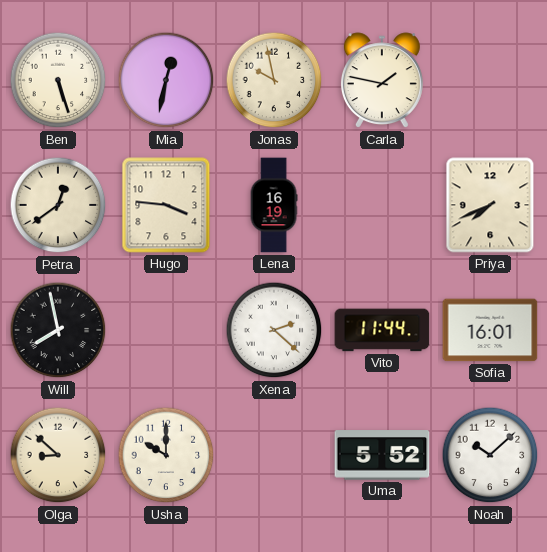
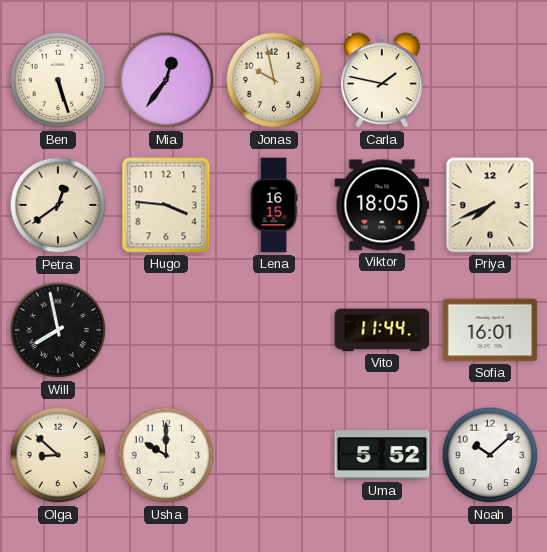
Mia: 12:32 -> 12:36
Lena: 16:19 -> 16:15
Viktor: none -> 18:05
Xena: 2:22 -> none
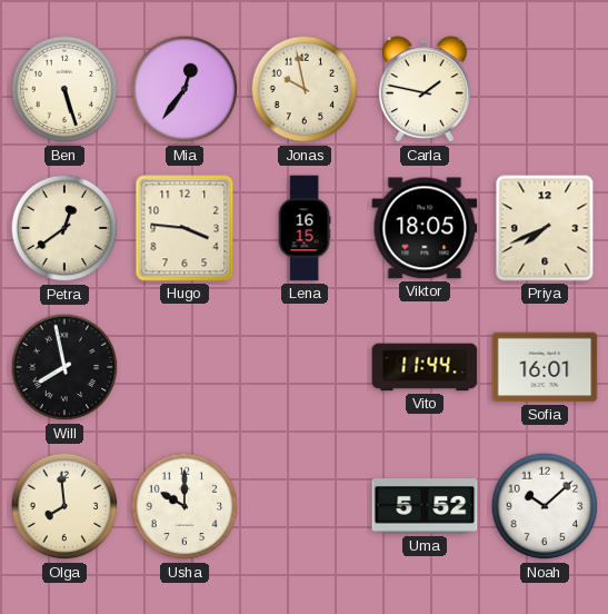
Olga: 8:52 -> 7:59
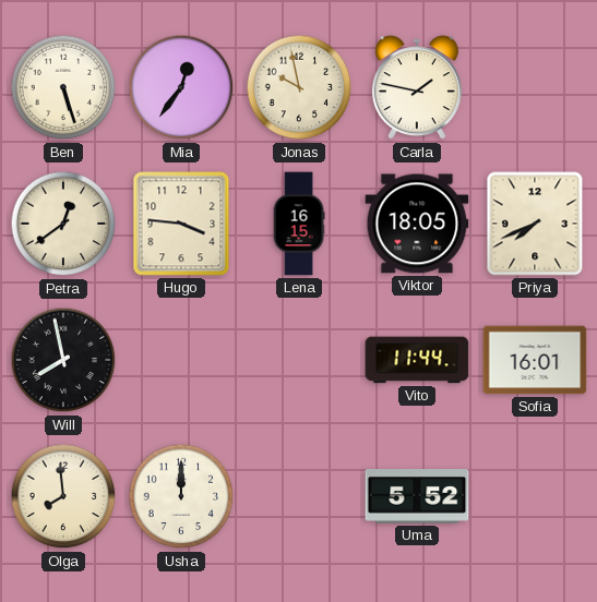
Usha: 10:00 -> 12:00
Noah: 10:08 -> none
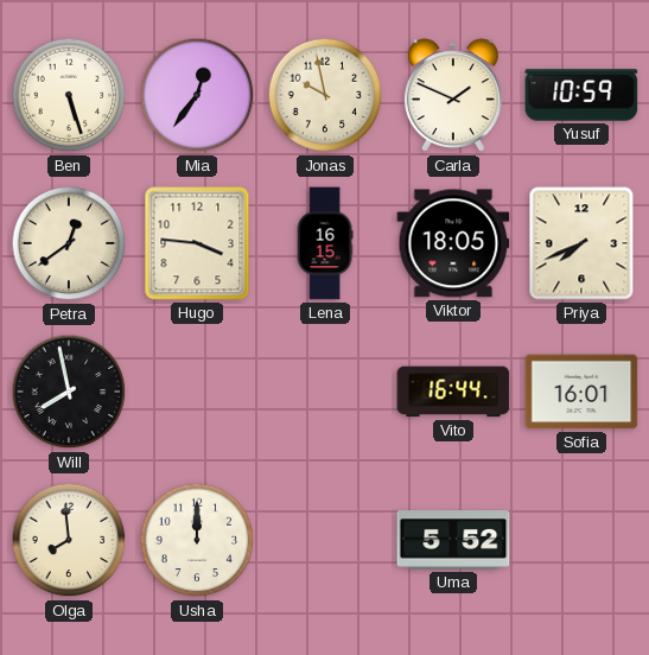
Carla: 1:47 -> 1:49
Yusuf: none -> 10:59
Vito: 11:44 -> 16:44
